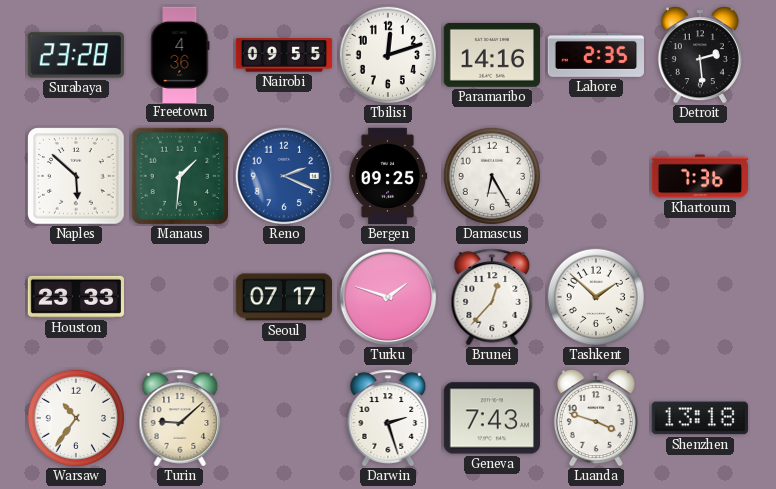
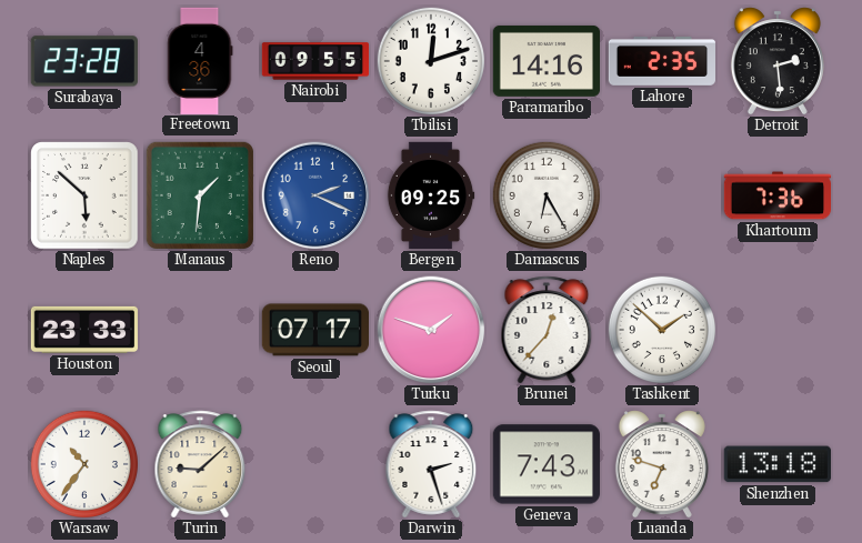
Luanda: 3:48 -> 6:48
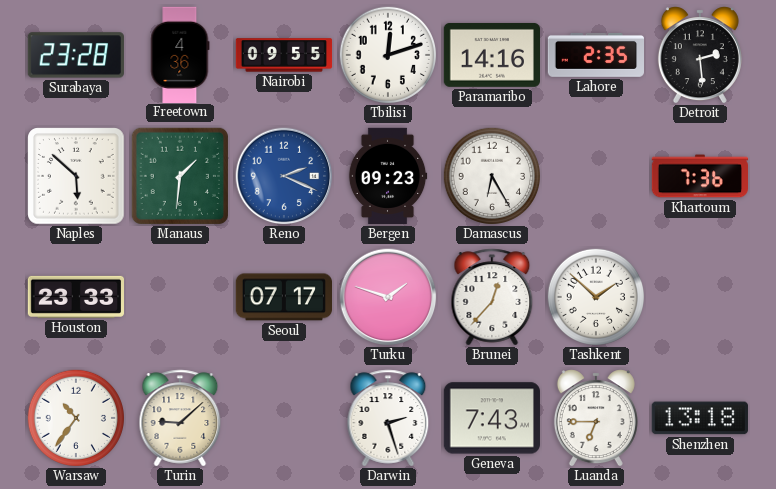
Bergen: 09:25 -> 09:23
Luanda: 6:48 -> 6:45
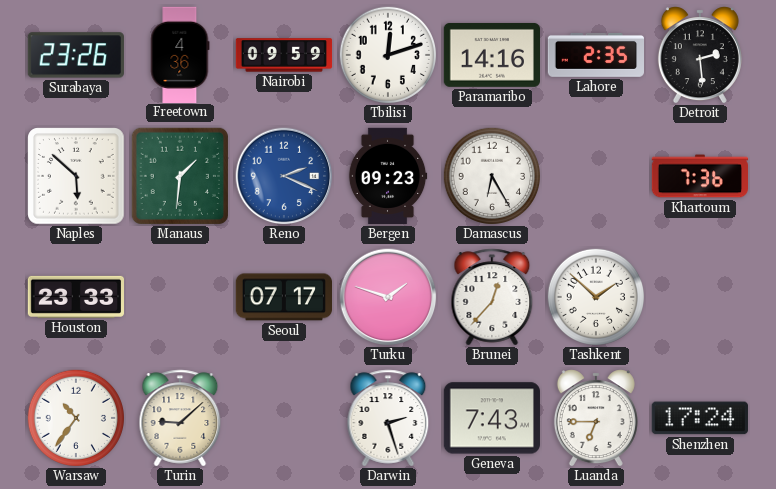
Surabaya: 23:28 -> 23:26
Nairobi: 09:55 -> 09:59
Shenzhen: 13:18 -> 17:24
